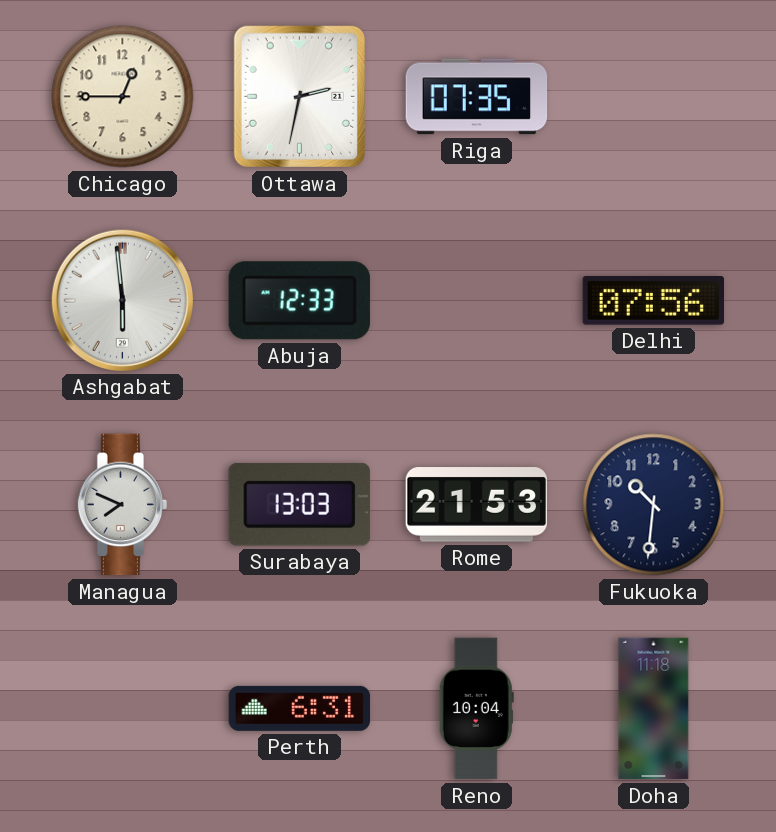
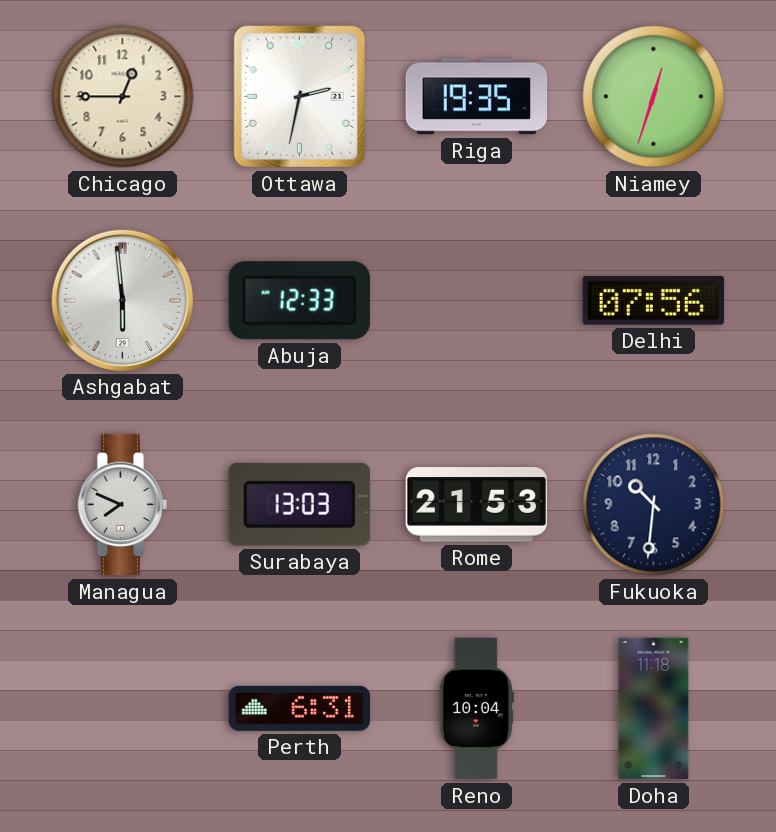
Riga: 07:35 -> 19:35
Niamey: none -> 12:33
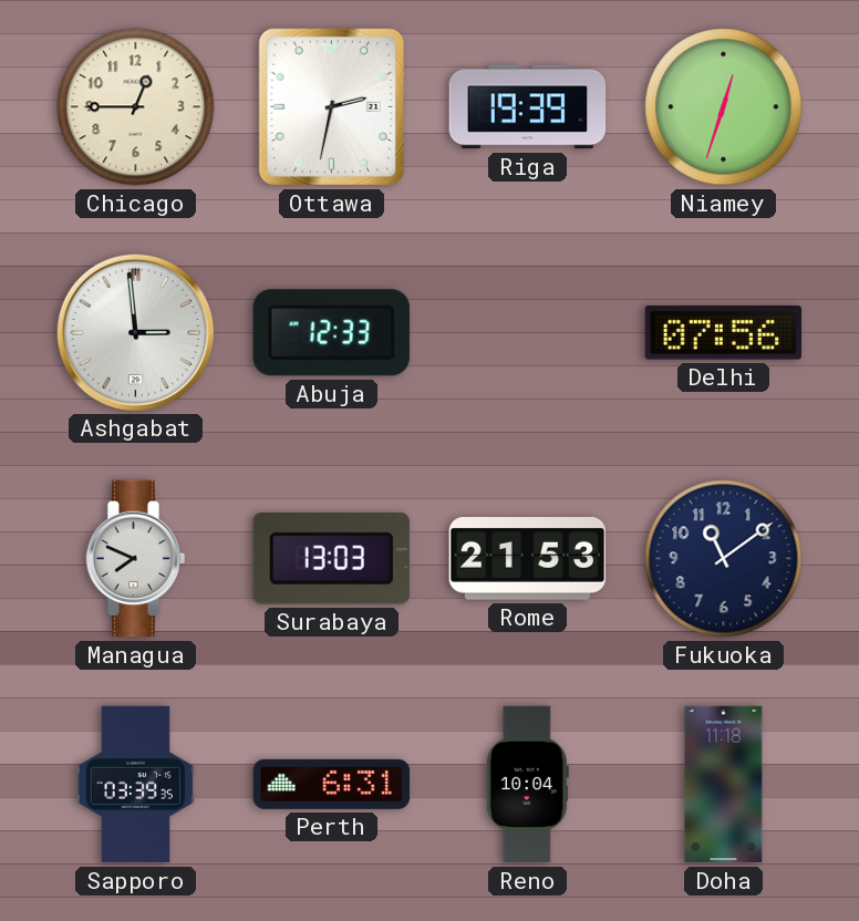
Riga: 19:35 -> 19:39
Ashgabat: 5:59 -> 2:59
Fukuoka: 10:31 -> 11:09
Sapporo: none -> 03:39
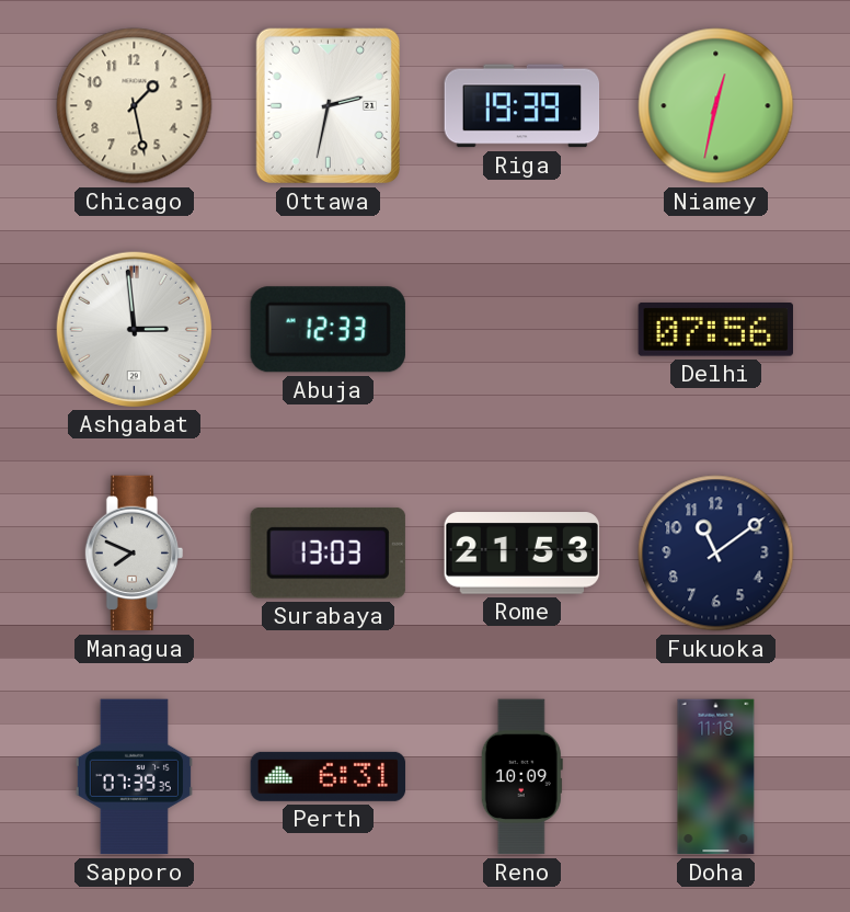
Chicago: 12:45 -> 1:28
Niamey: 12:33 -> 12:32
Sapporo: 03:39 -> 07:39
Reno: 10:04 -> 10:09
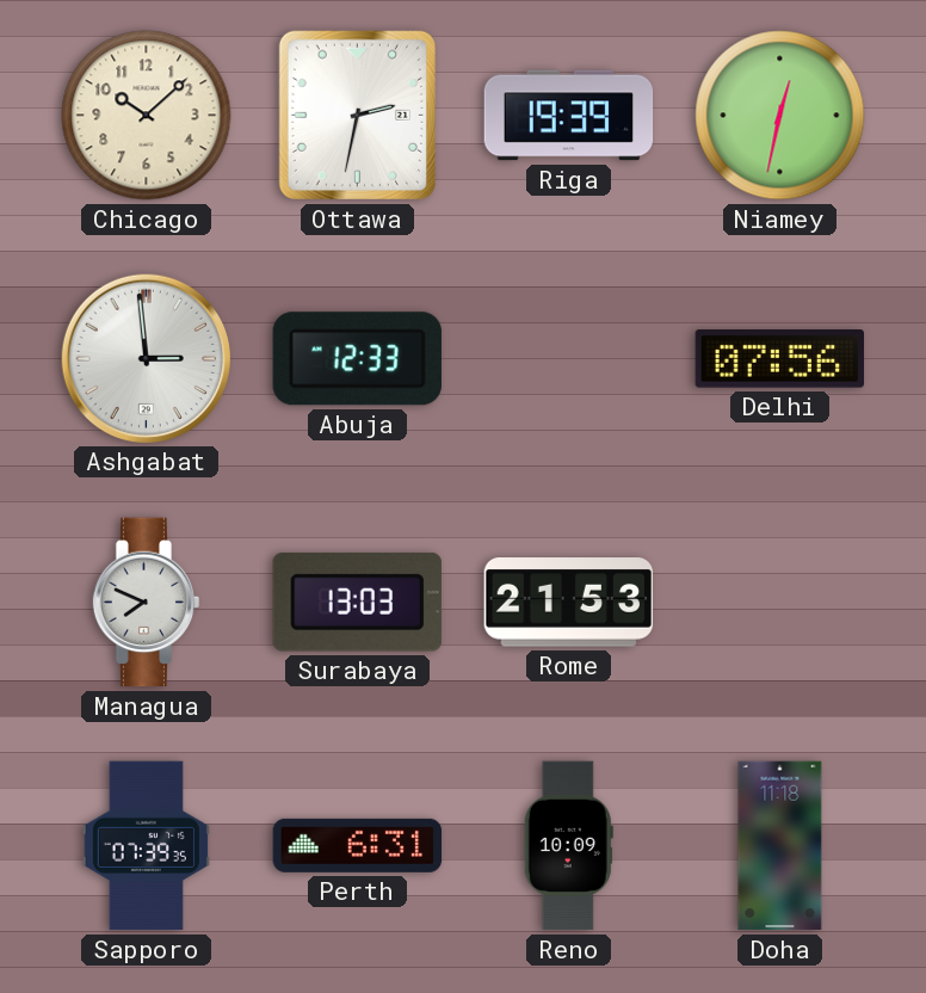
Chicago: 1:28 -> 10:08
Fukuoka: 11:09 -> none
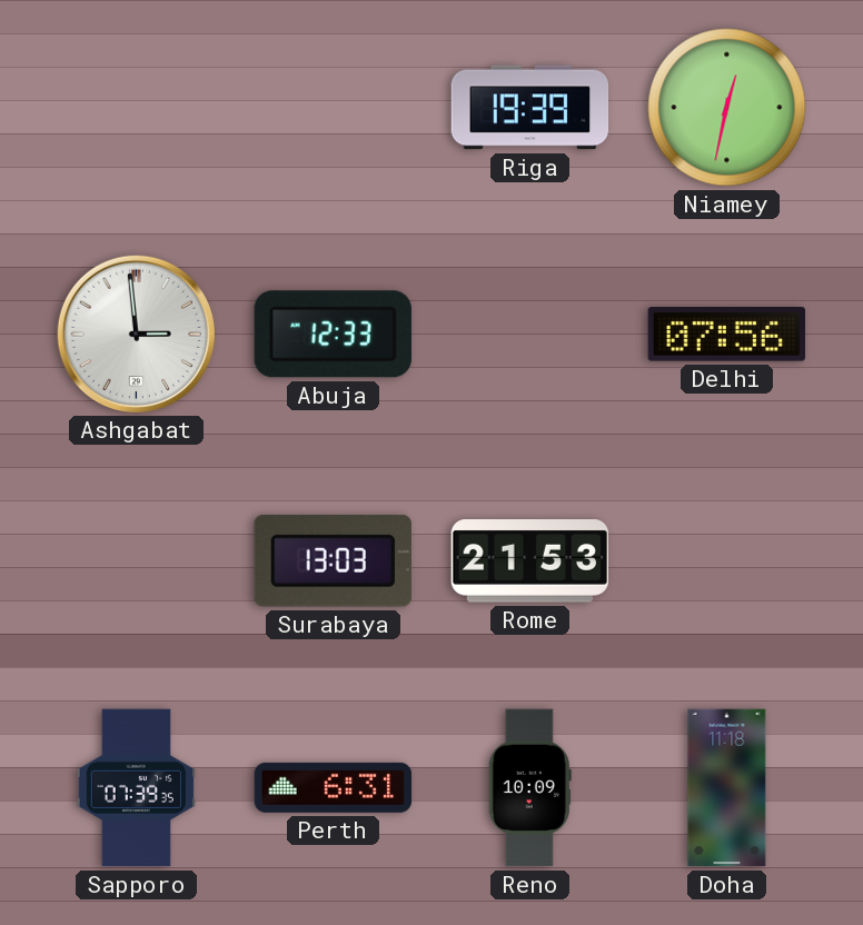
Chicago: 10:08 -> none
Ottawa: 2:32 -> none
Managua: 7:49 -> none
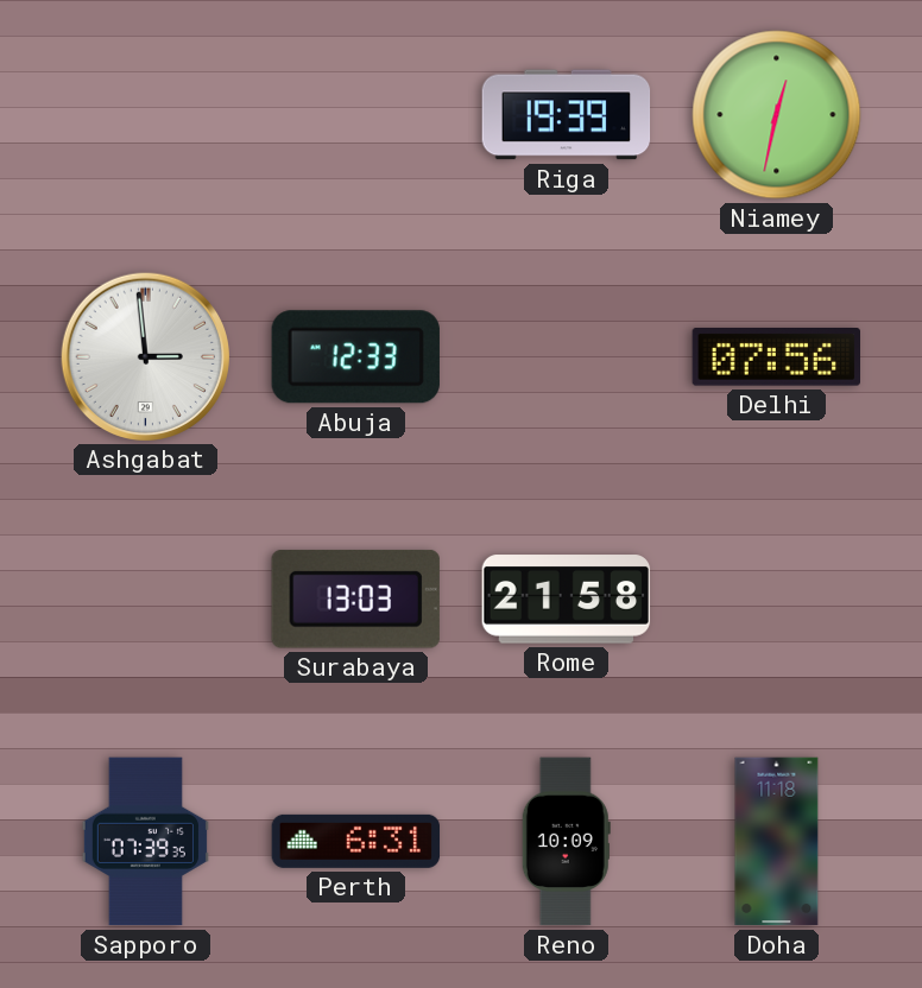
Rome: 21:53 -> 21:58
